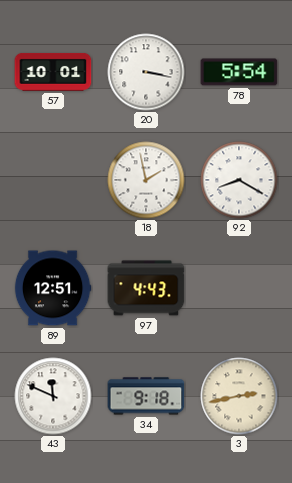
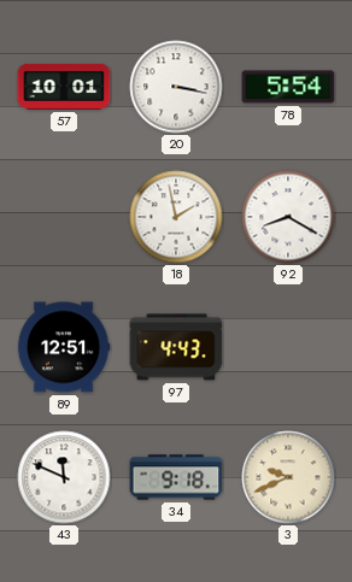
3: 2:43 -> 9:41
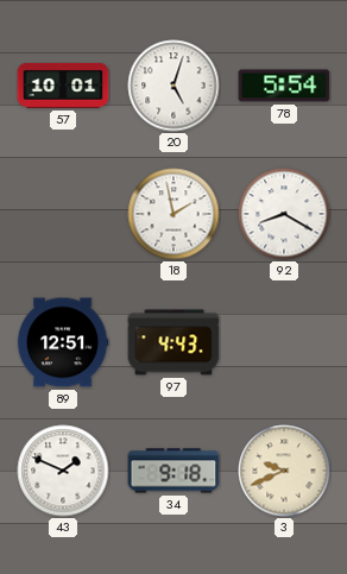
20: 3:17 -> 5:03
43: 11:49 -> 1:49
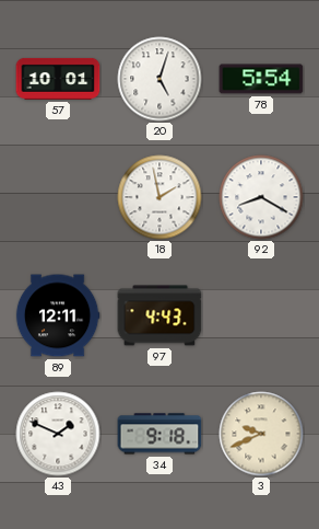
89: 12:51 -> 12:11
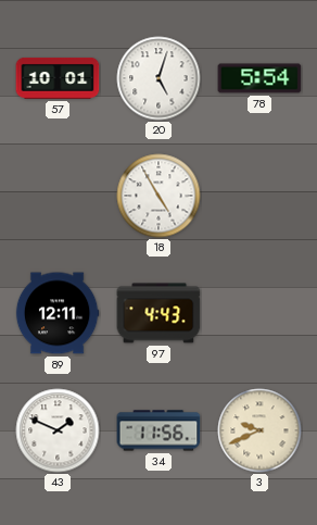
18: 1:58 -> 4:55
92: 8:20 -> none
34: 9:18 -> 11:56
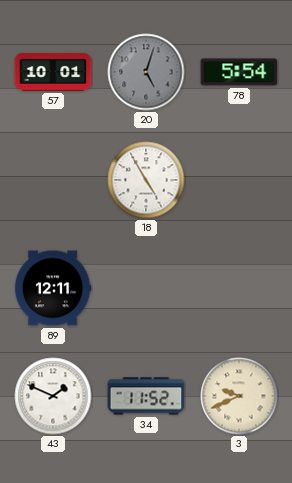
20 dial: white -> grey
97: 4:43 -> none
34: 11:56 -> 11:52
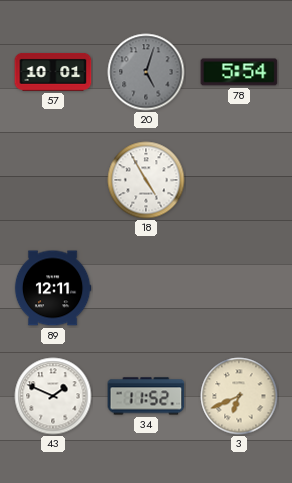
3: 9:41 -> 6:41
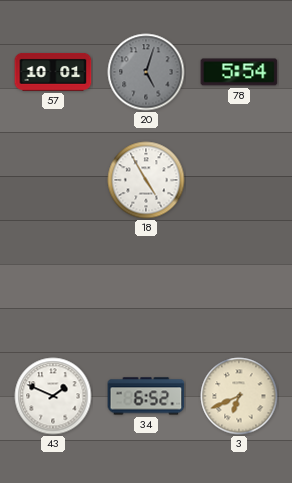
89: 12:11 -> none
34: 11:52 -> 6:52
